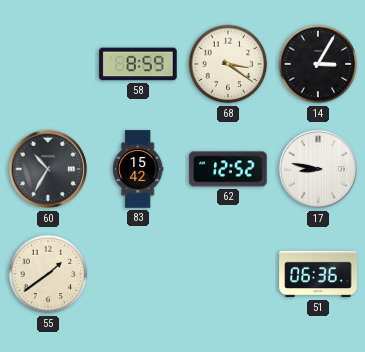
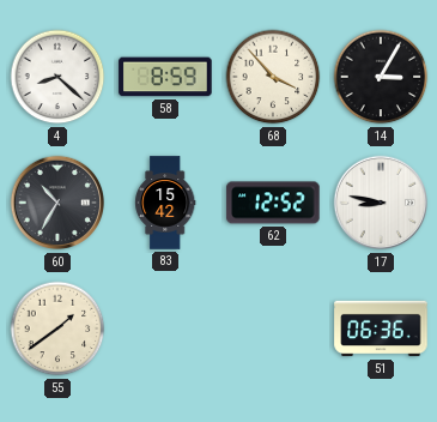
4: none -> 8:22
68: 3:21 -> 3:53
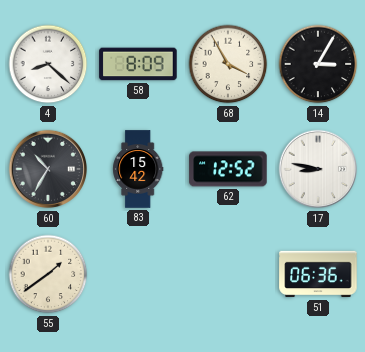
58: 8:59 -> 8:09
68: 3:53 -> 3:55
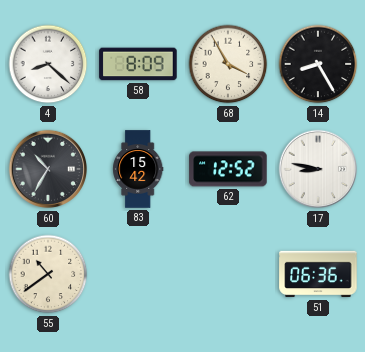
14: 3:05 -> 8:25
55: 1:39 -> 10:39
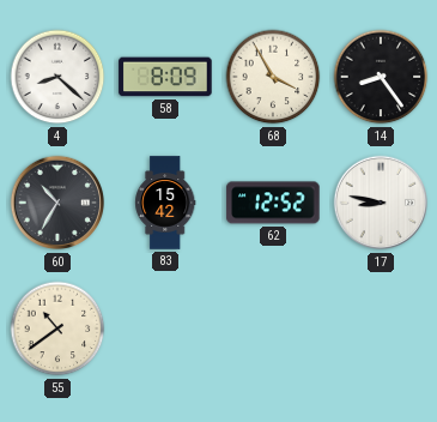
14: 8:25 -> 8:24
51: 06:36 -> none
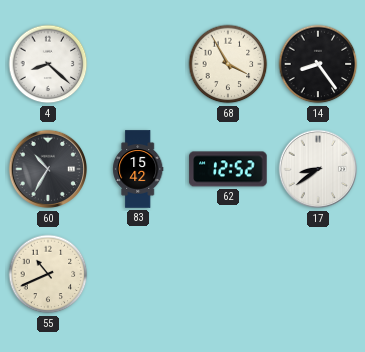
58: 8:09 -> none
17: 8:47 -> 8:39
55: 10:39 -> 10:41
